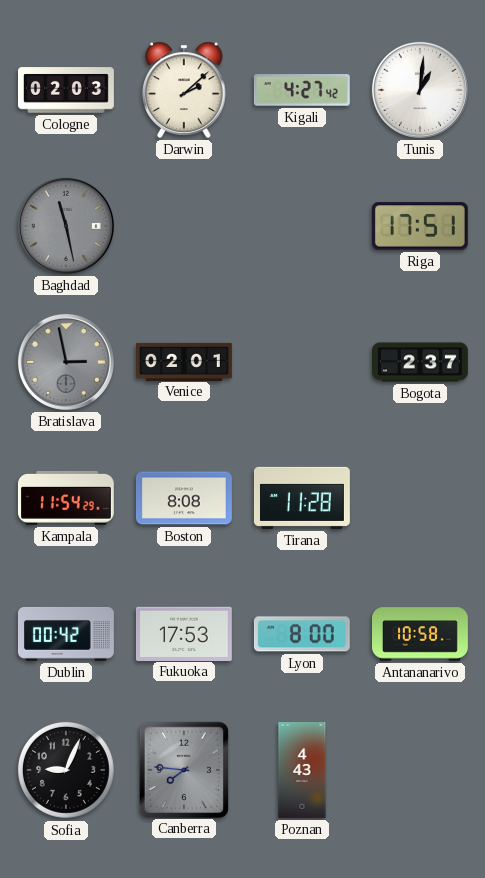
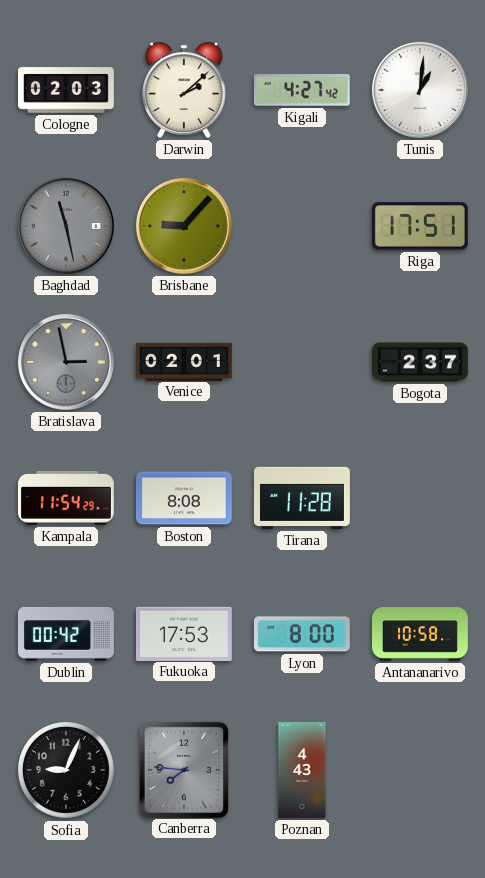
Brisbane: none -> 9:07
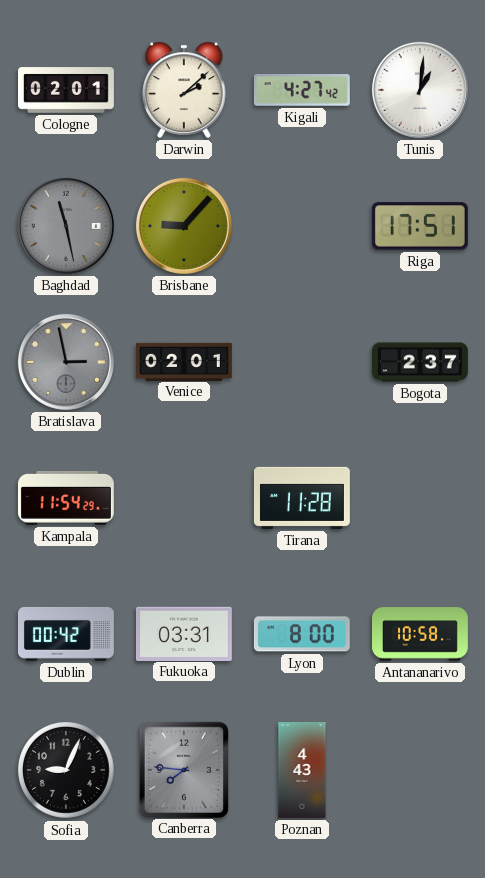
Cologne: 02:03 -> 02:01
Boston: 8:08 -> none
Fukuoka: 17:53 -> 03:31
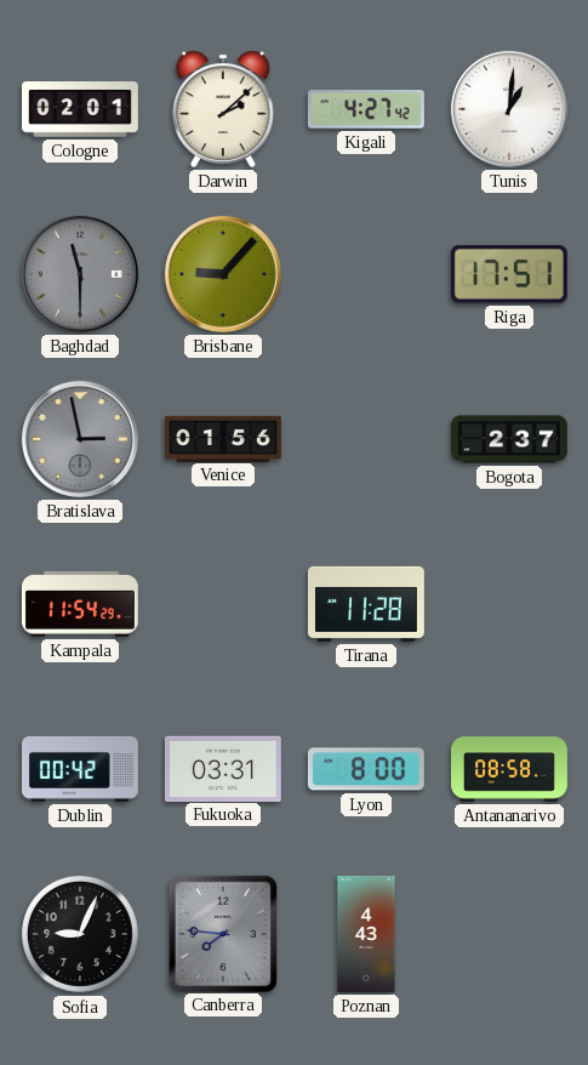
Baghdad: 11:28 -> 11:30
Venice: 02:01 -> 01:56
Antananarivo: 10:58 -> 08:58
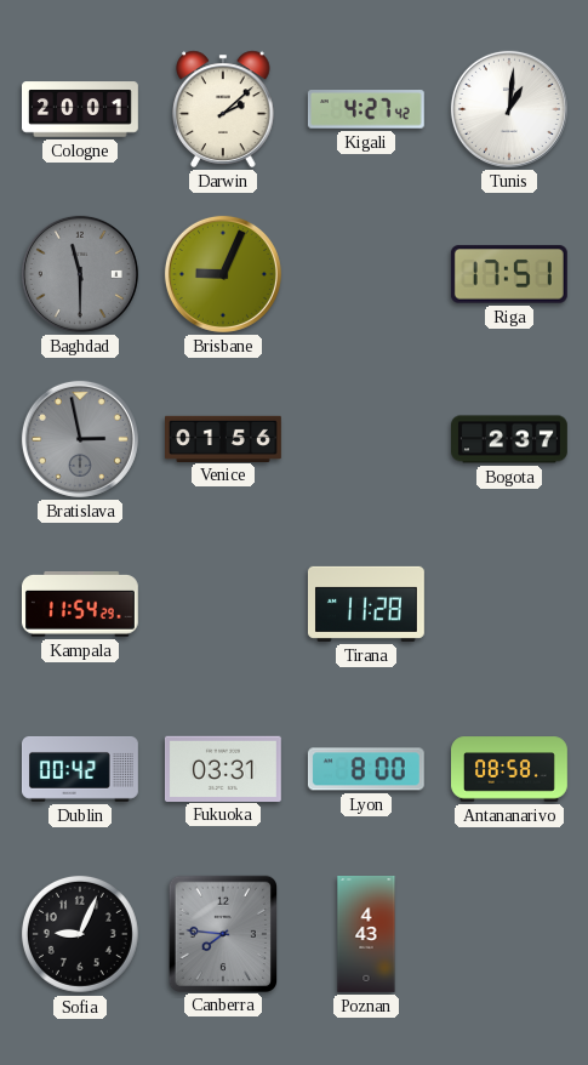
Cologne: 02:01 -> 20:01
Brisbane: 9:07 -> 9:04
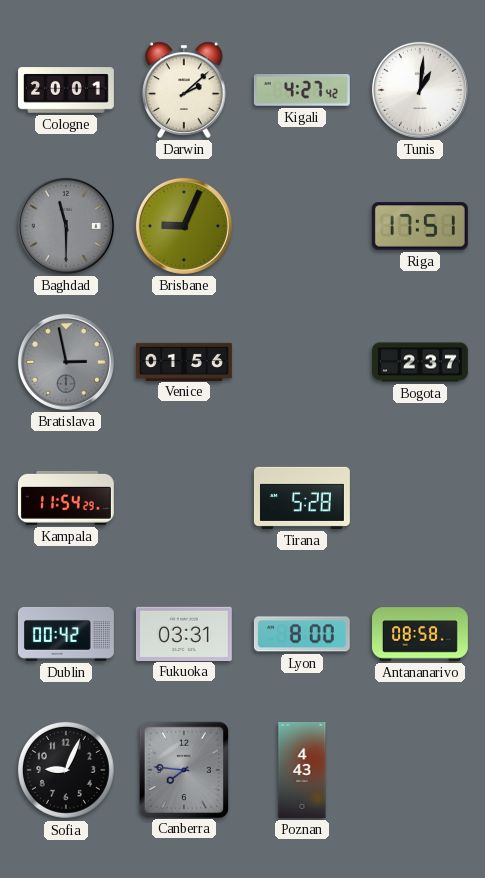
Tirana: 11:28 -> 5:28
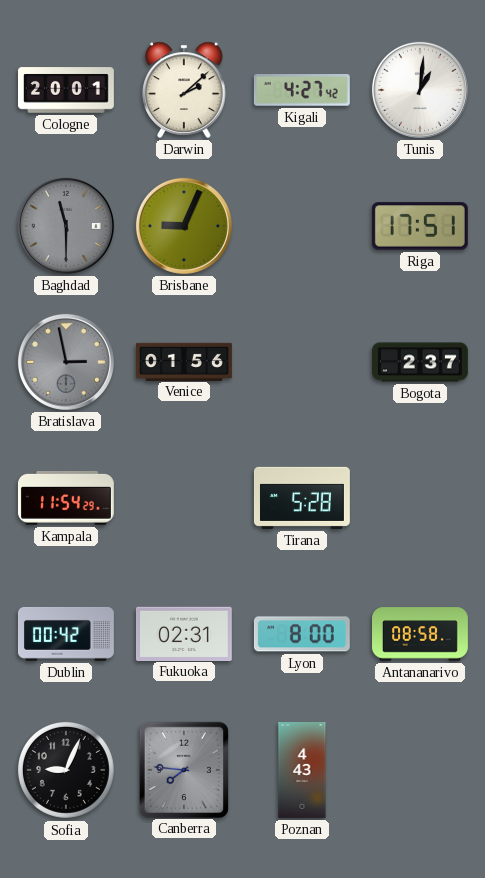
Fukuoka: 03:31 -> 02:31
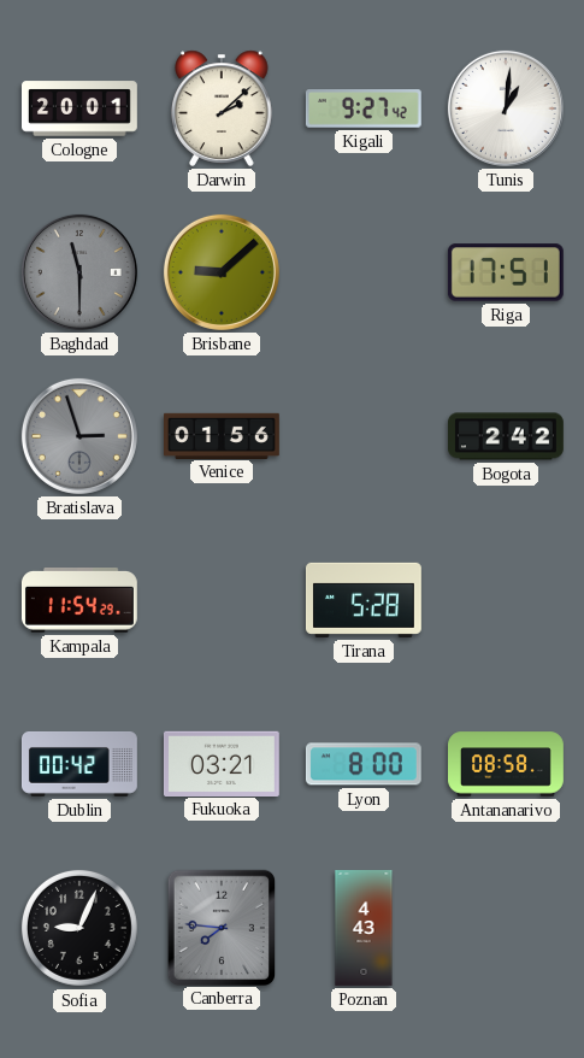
Kigali: 4:27 -> 9:27
Brisbane: 9:04 -> 9:08
Bratislava: 2:58 -> 2:57
Bogota: 2:37 -> 2:42
Fukuoka: 02:31 -> 03:21
